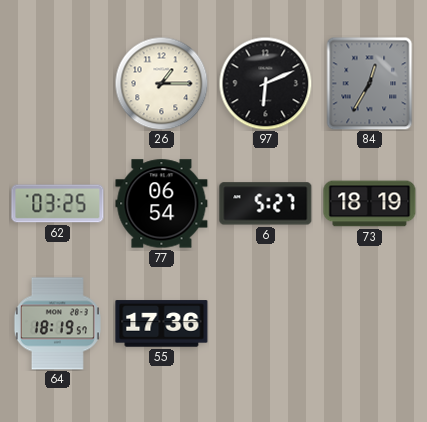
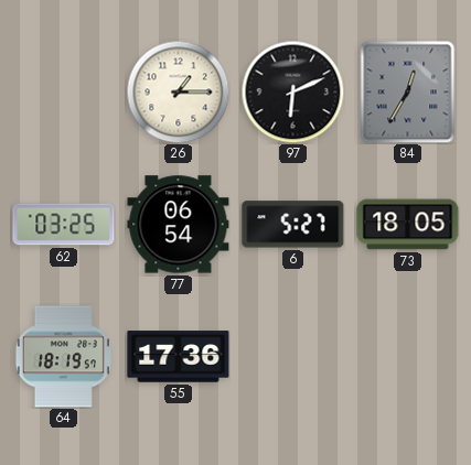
73: 18:19 -> 18:05
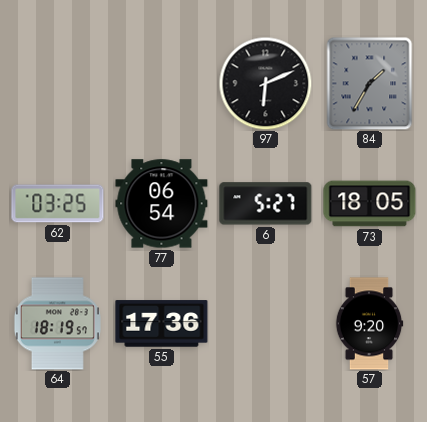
26: 1:15 -> none
84: 12:35 -> 1:35
57: none -> 9:20
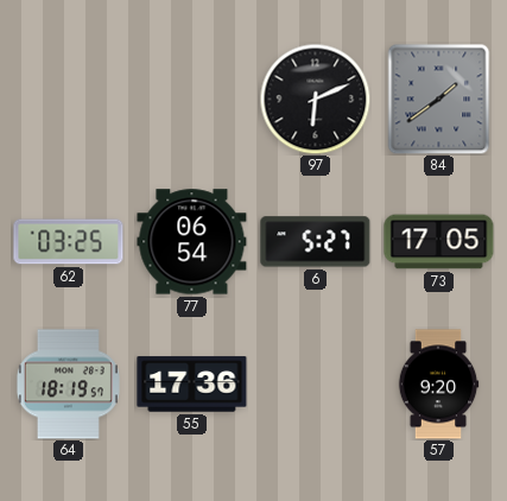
84: 1:35 -> 1:39
73: 18:05 -> 17:05
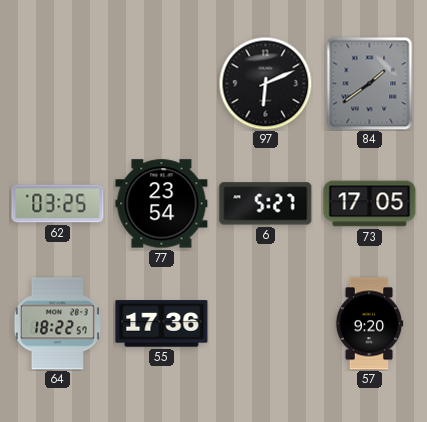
77: 06:54 -> 23:54
64: 18:19 -> 18:22
